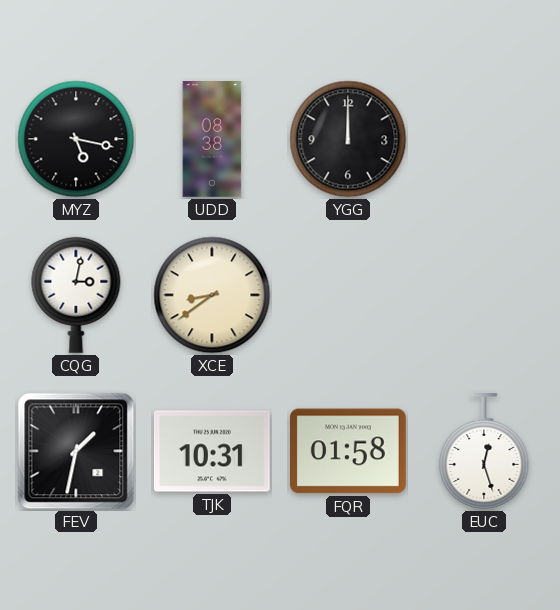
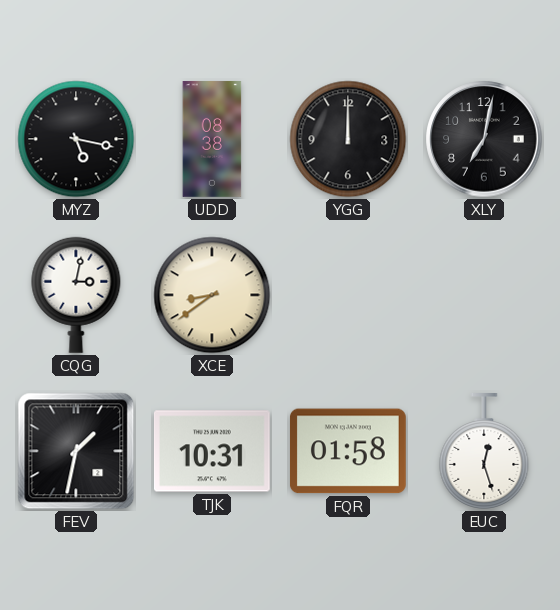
XLY: none -> 7:02
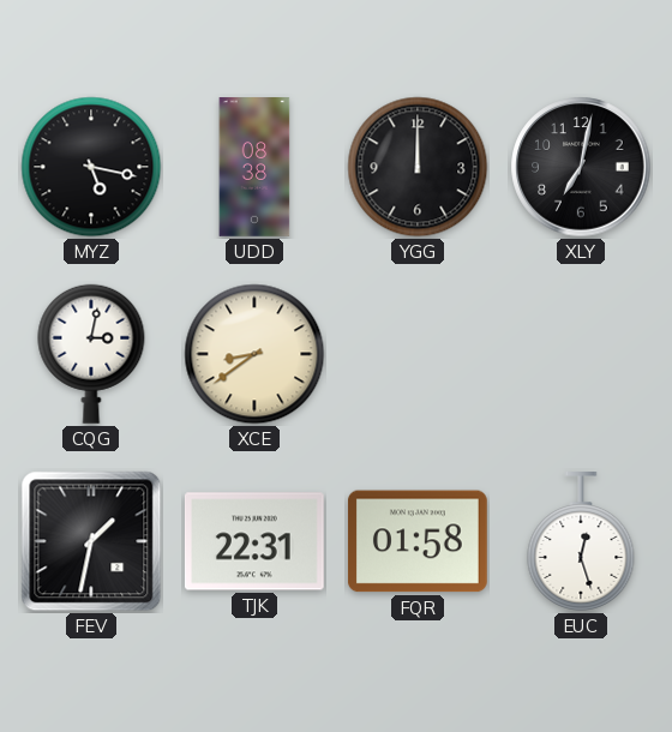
TJK: 10:31 -> 22:31
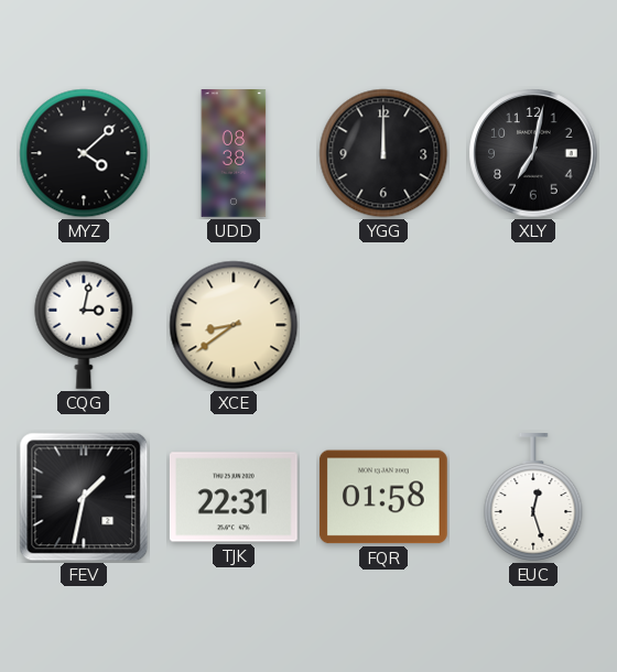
MYZ: 5:17 -> 4:08
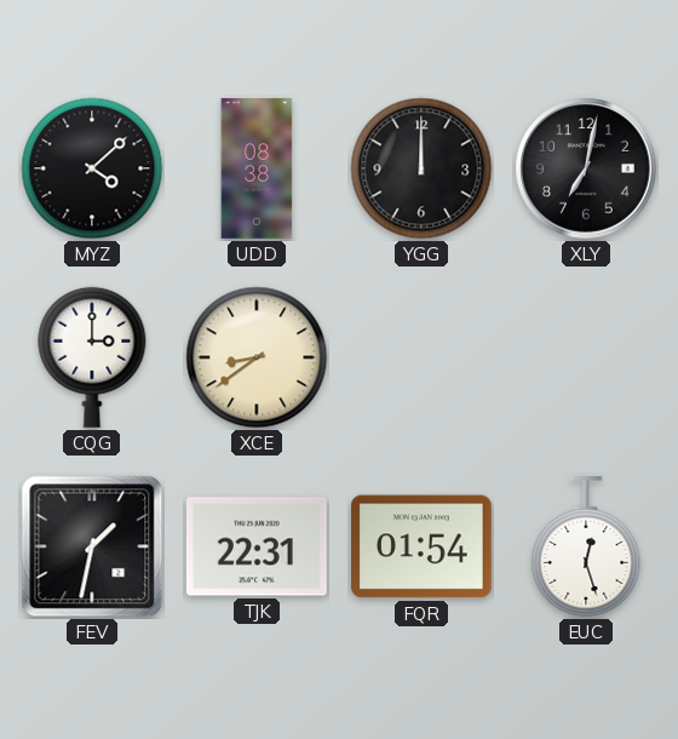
CQG: 3:02 -> 3:00
FQR: 01:58 -> 01:54
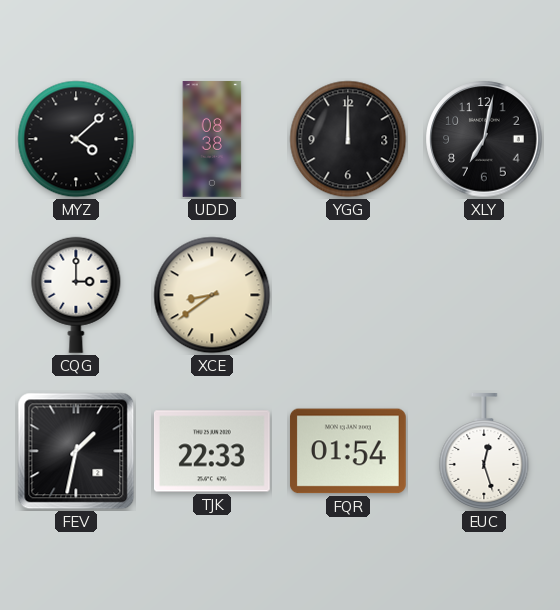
TJK: 22:31 -> 22:33
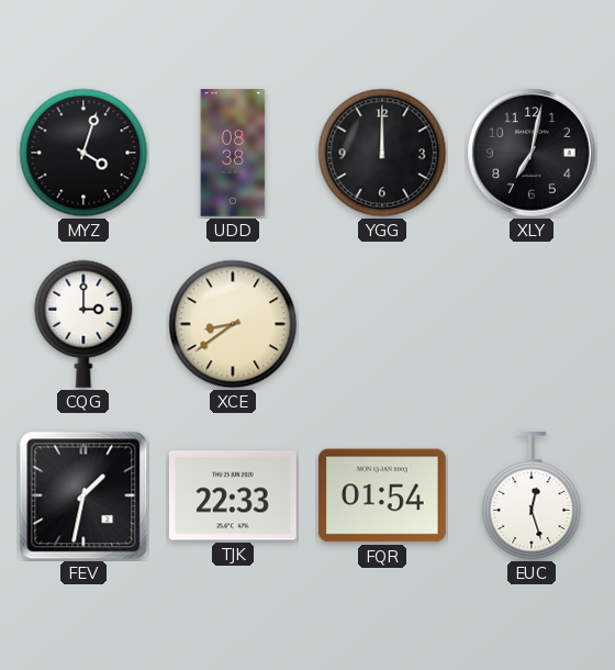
MYZ: 4:08 -> 4:03
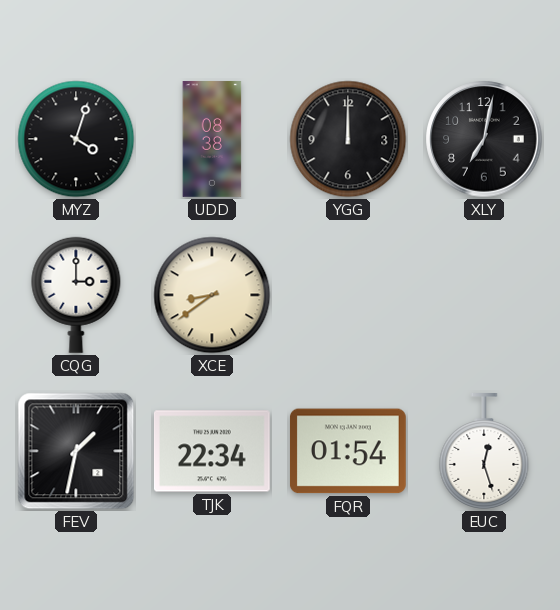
TJK: 22:33 -> 22:34
